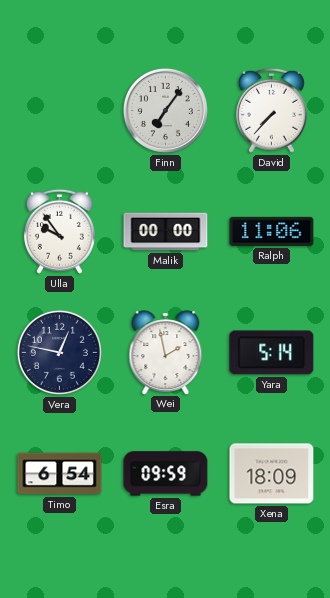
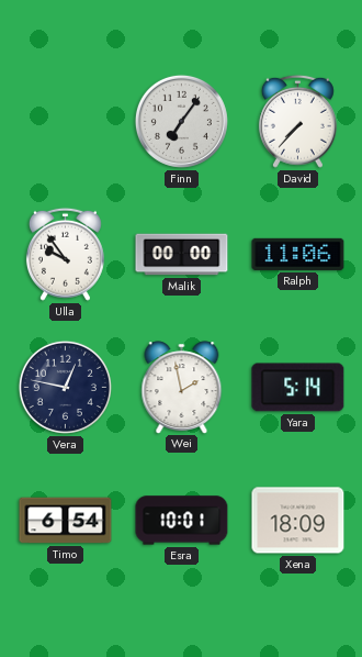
Esra: 09:59 -> 10:01
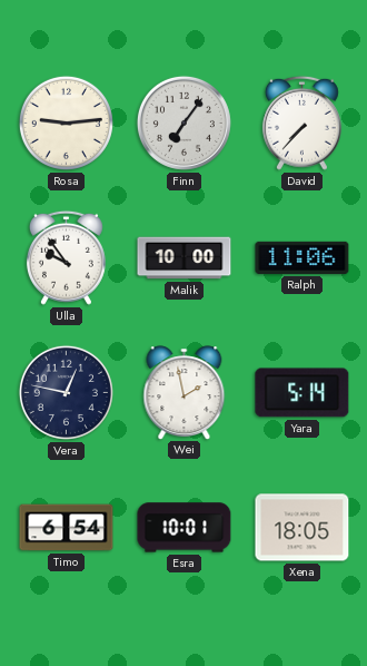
Rosa: none -> 9:14
Malik: 00:00 -> 10:00
Xena: 18:09 -> 18:05
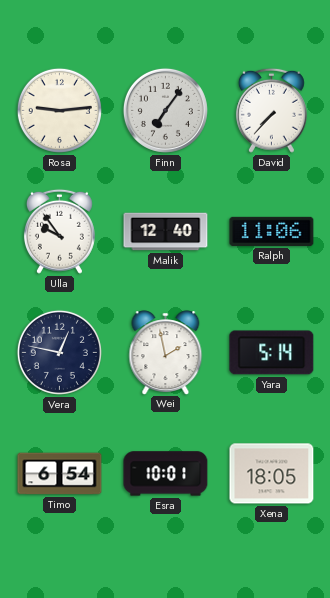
Malik: 10:00 -> 12:40
